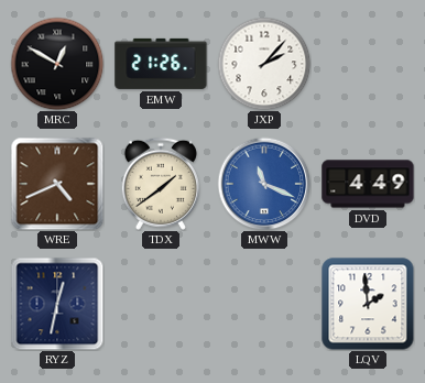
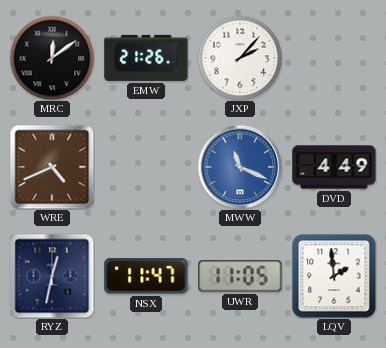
MRC: 12:50 -> 12:09
TDX: 1:39 -> none
NSX: none -> 11:47
UWR: none -> 11:05
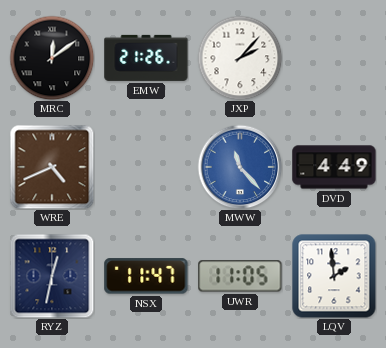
MWW: 11:19 -> 11:23
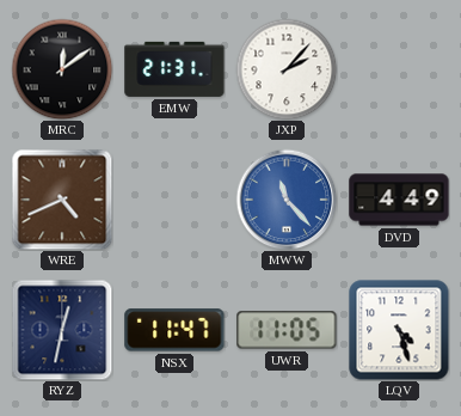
EMW: 21:26 -> 21:31
LQV: 1:59 -> 4:27
